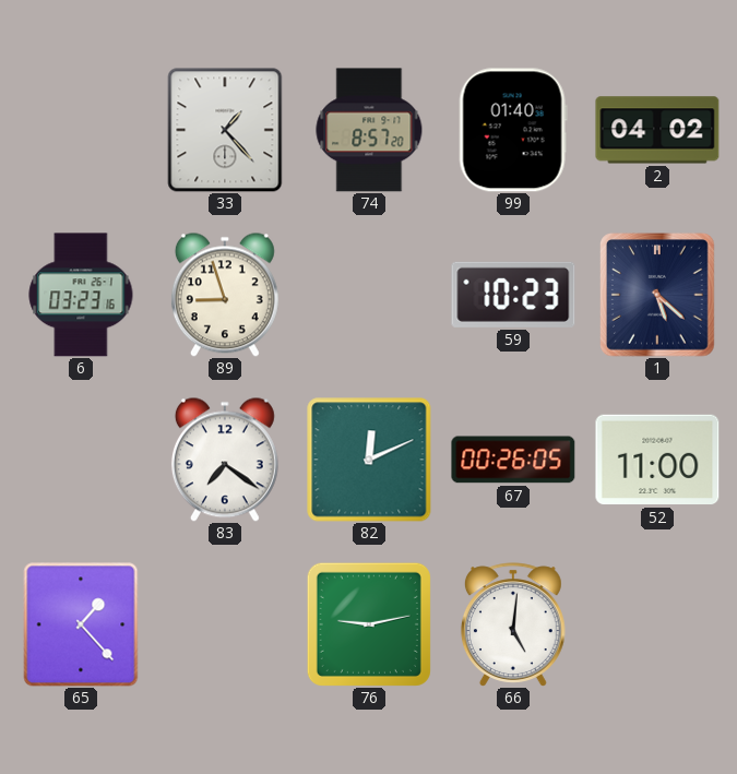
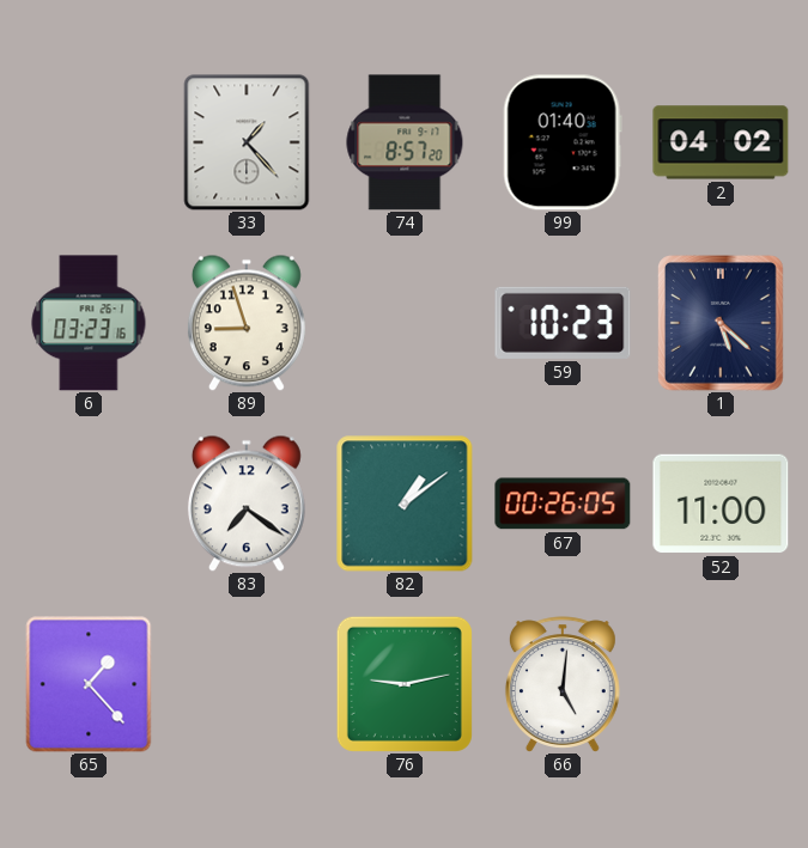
82: 12:11 -> 1:09
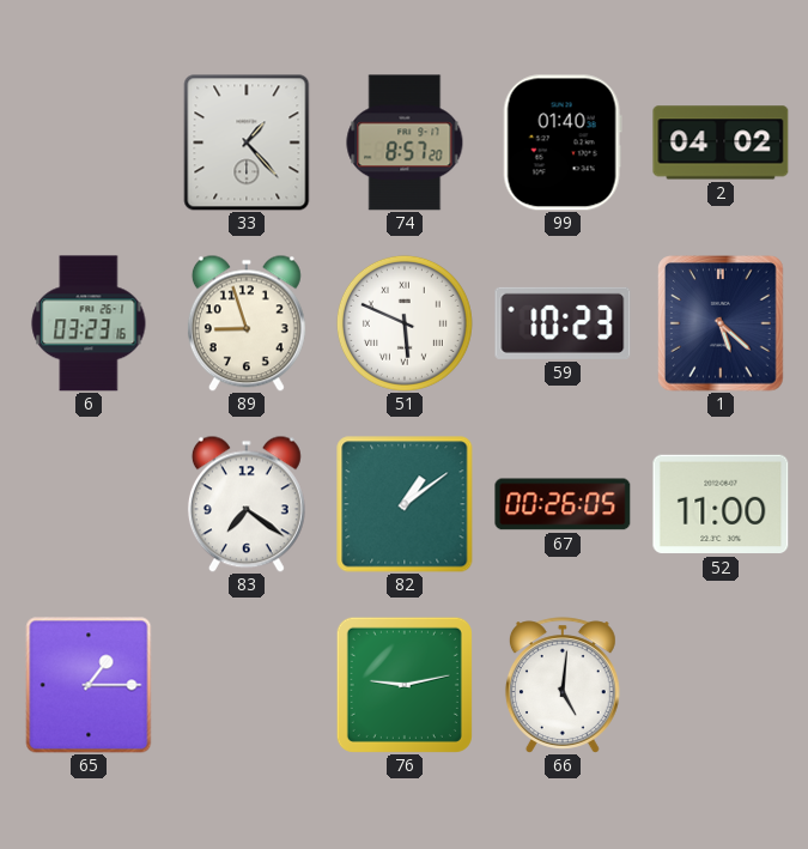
51: none -> 5:49
65: 1:23 -> 1:15
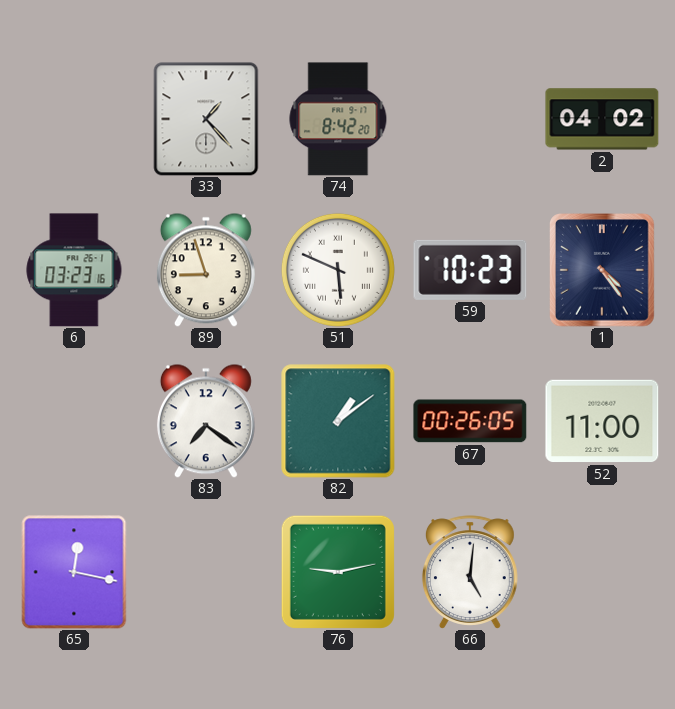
74: 8:57 -> 8:42
99: 01:40 -> none
1: 5:22 -> 4:24
65: 1:15 -> 12:17
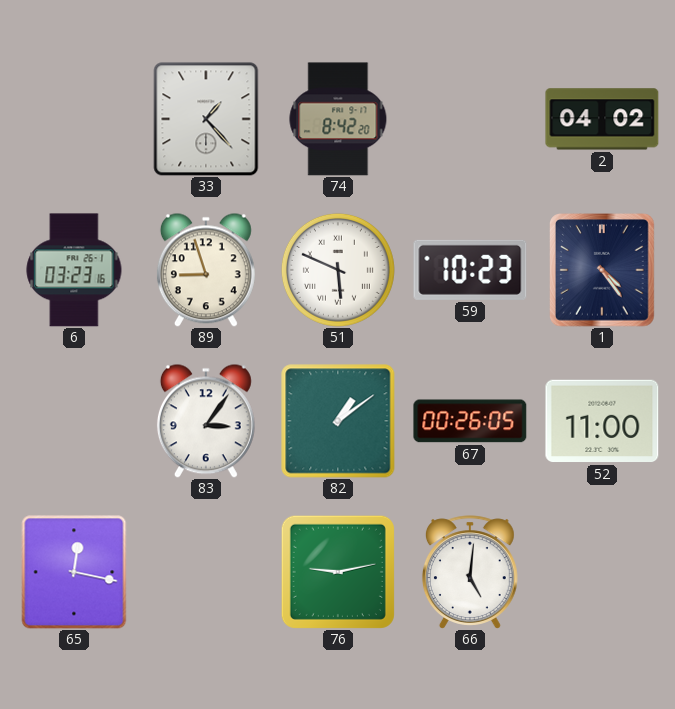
83: 7:21 -> 3:06
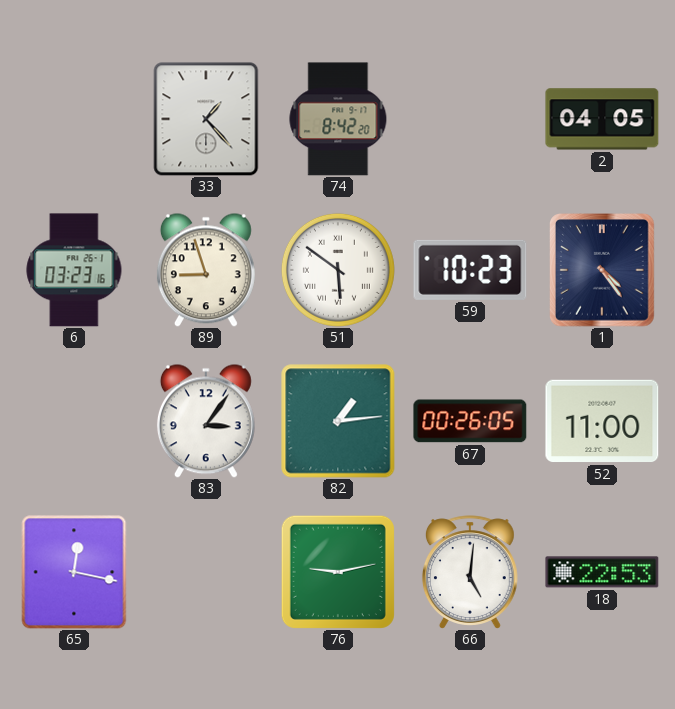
2: 04:02 -> 04:05
51: 5:49 -> 5:51
82: 1:09 -> 1:14
18: none -> 22:53
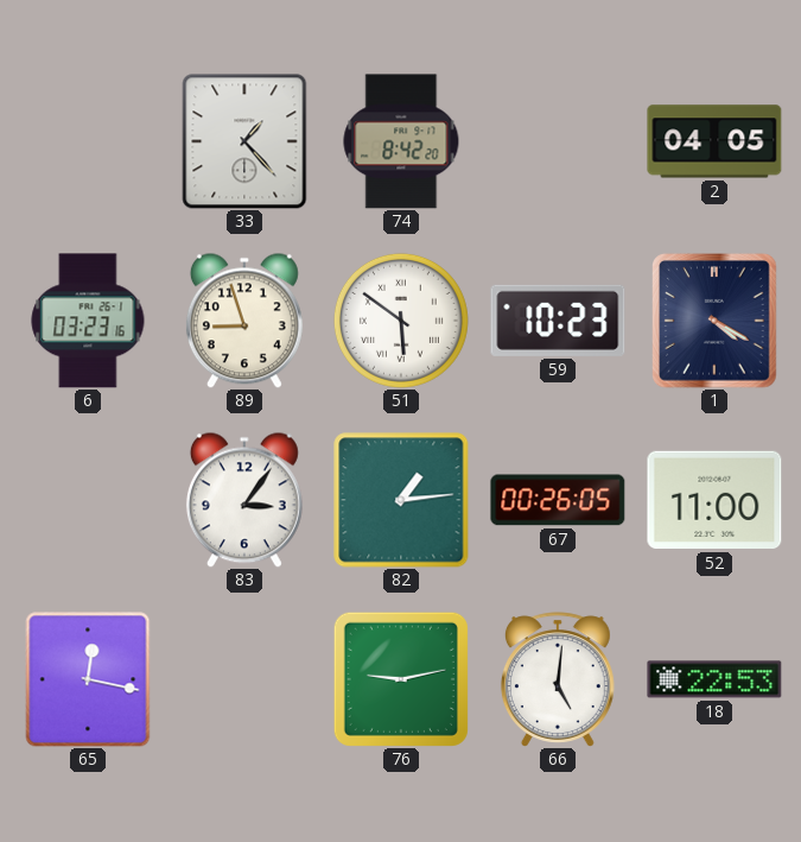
1: 4:24 -> 4:20
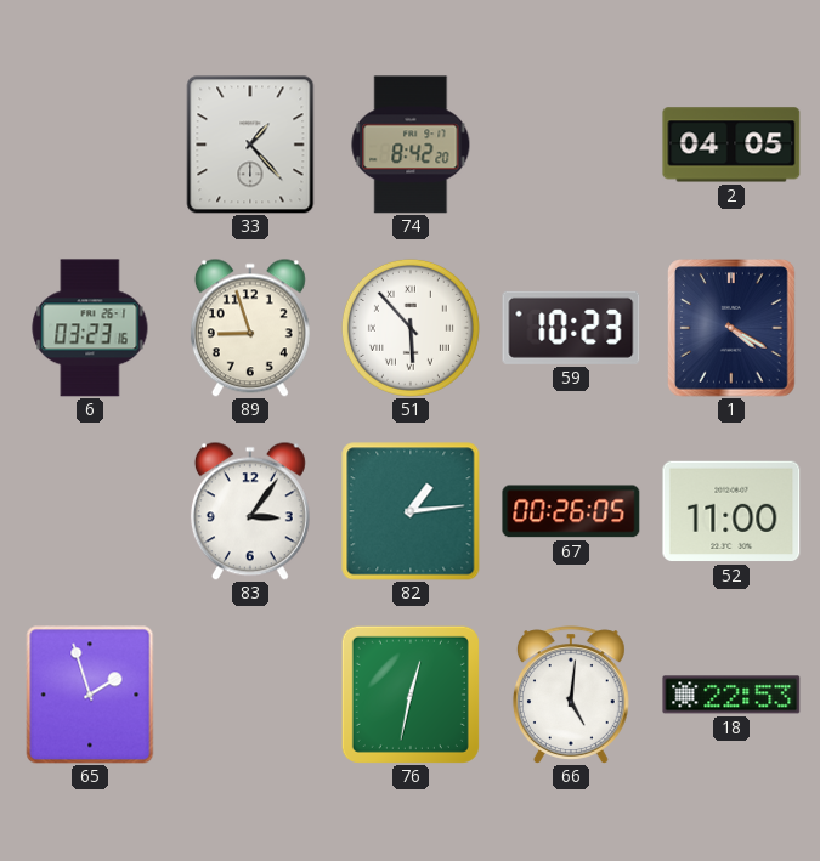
51: 5:51 -> 5:53
65: 12:17 -> 1:57
76: 9:13 -> 12:32
